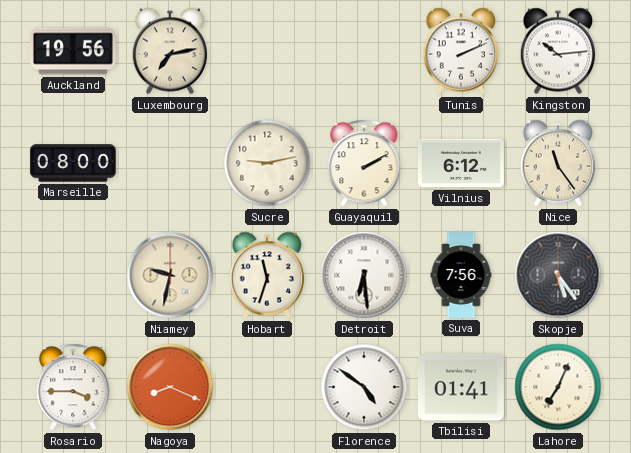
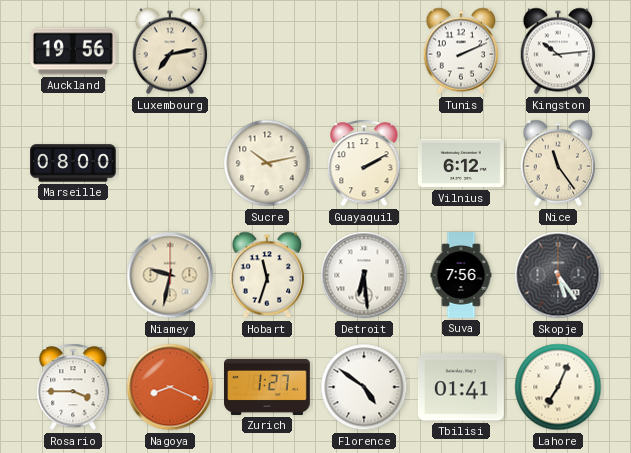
Sucre: 9:13 -> 10:13
Zurich: none -> 1:27
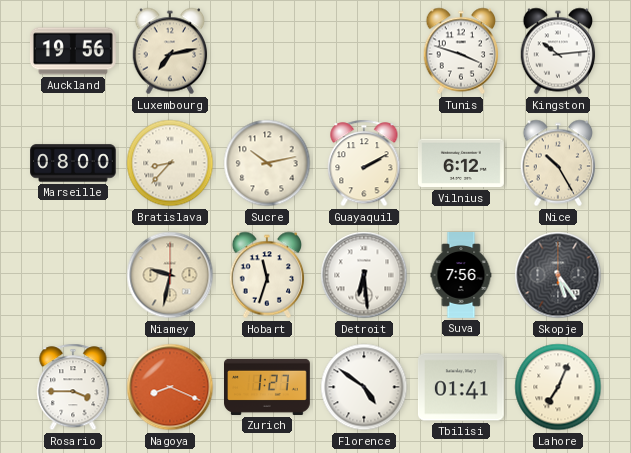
Tunis: 2:11 -> 3:48
Bratislava: none -> 8:37
Nice: 11:24 -> 10:25
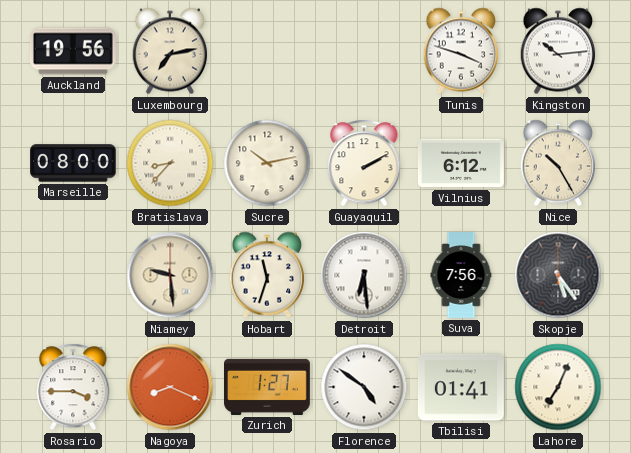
Niamey: 9:32 -> 9:29
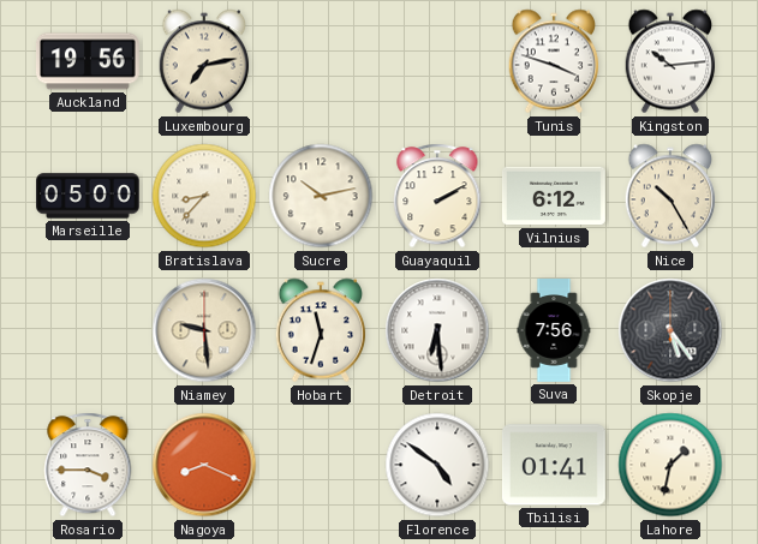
Marseille: 08:00 -> 05:00
Zurich: 1:27 -> none
Lahore: 7:04 -> 1:32
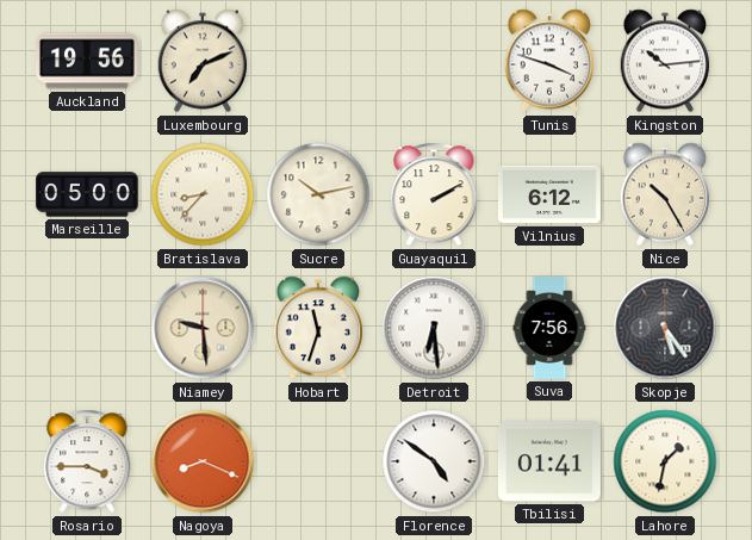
Luxembourg: 7:13 -> 7:11
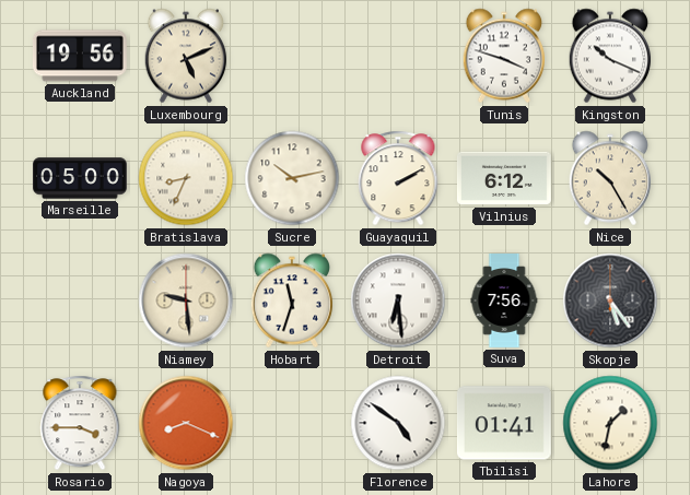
Luxembourg: 7:11 -> 5:11
Kingston: 10:14 -> 10:19
Bratislava: 8:37 -> 8:34
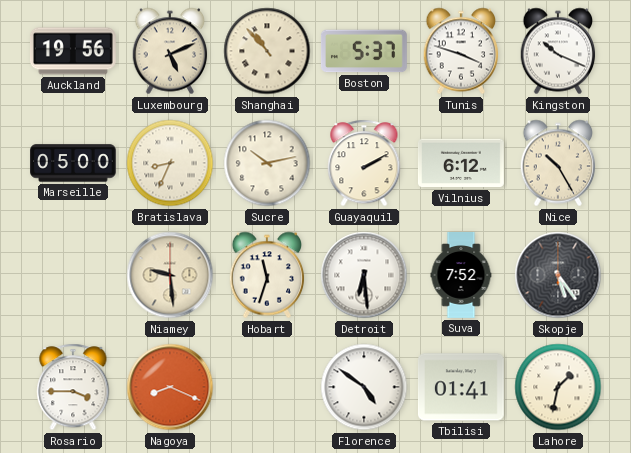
Shanghai: none -> 10:53
Boston: none -> 5:37
Suva: 7:56 -> 7:52
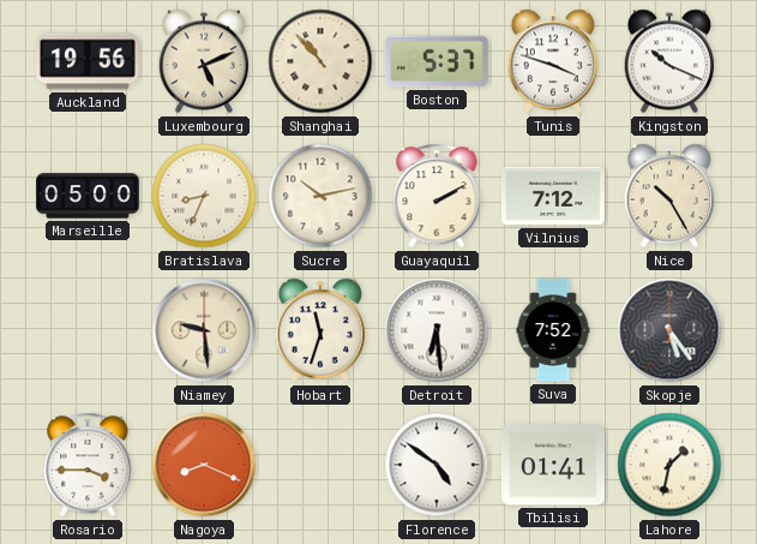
Vilnius: 6:12 -> 7:12
